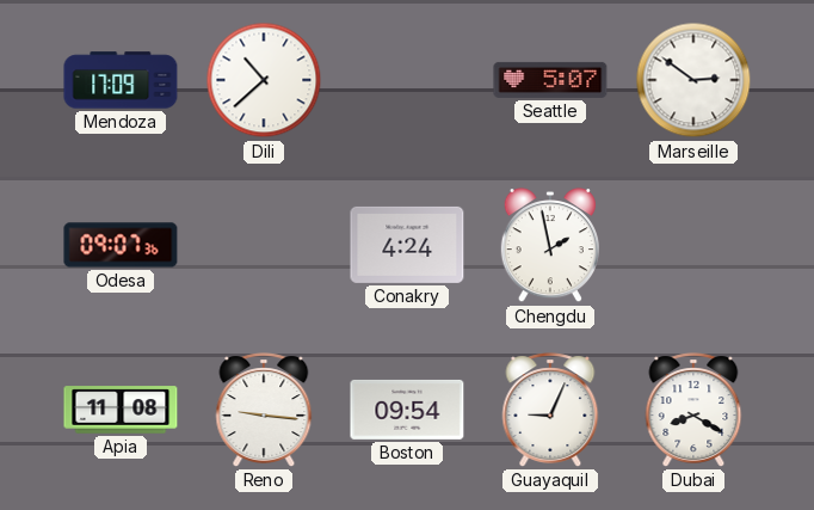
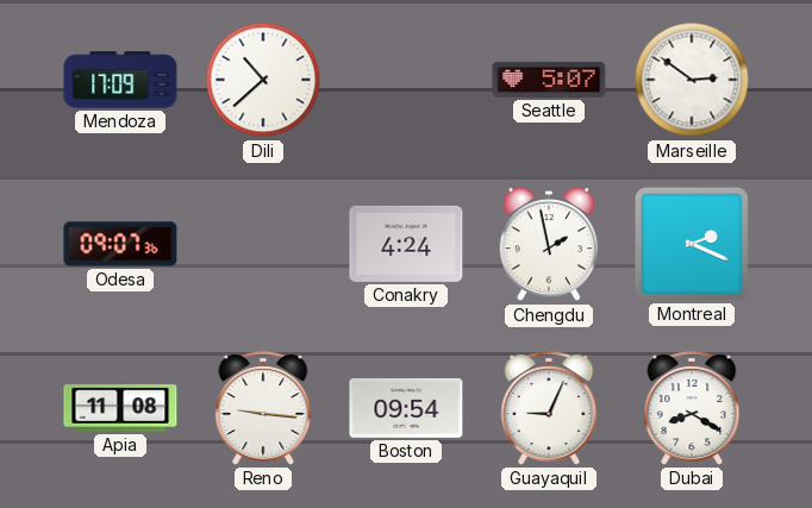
Montreal: none -> 2:19
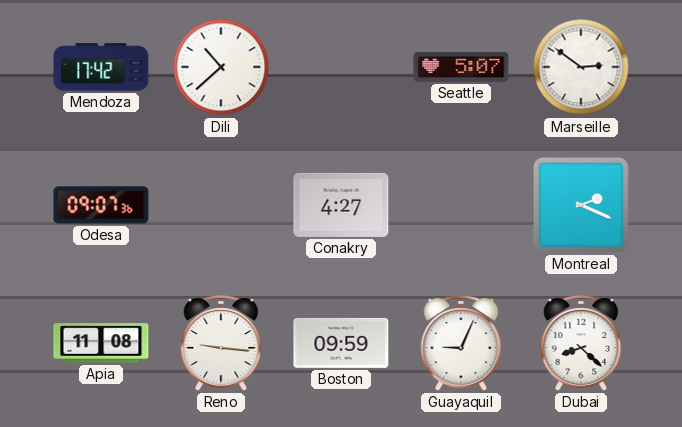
Mendoza: 17:09 -> 17:42
Conakry: 4:24 -> 4:27
Chengdu: 1:58 -> none
Boston: 09:54 -> 09:59
Dubai: 8:20 -> 8:22
